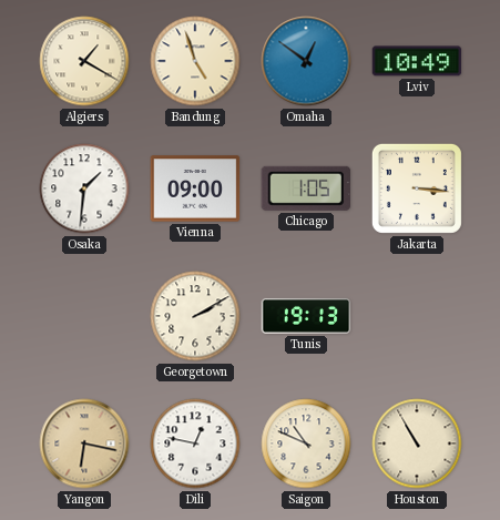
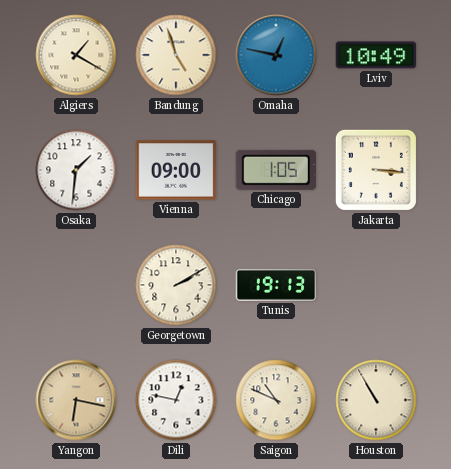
Omaha: 12:51 -> 12:47
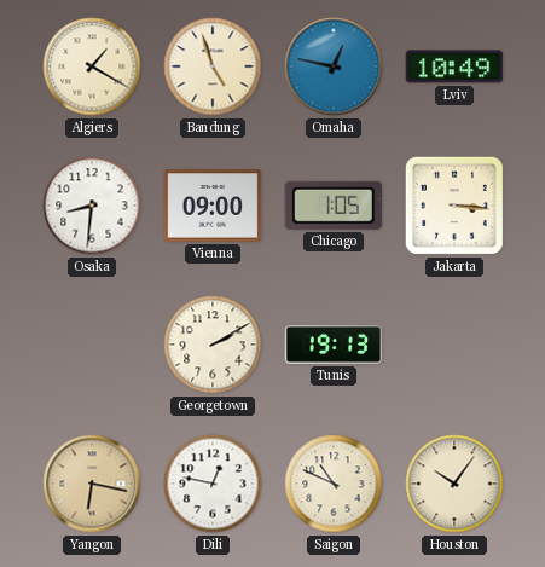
Osaka: 1:31 -> 8:31
Houston: 10:55 -> 10:06
